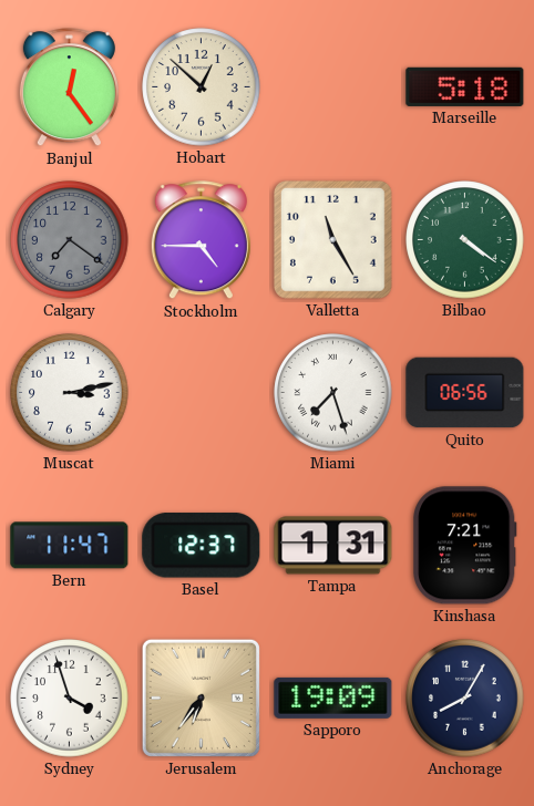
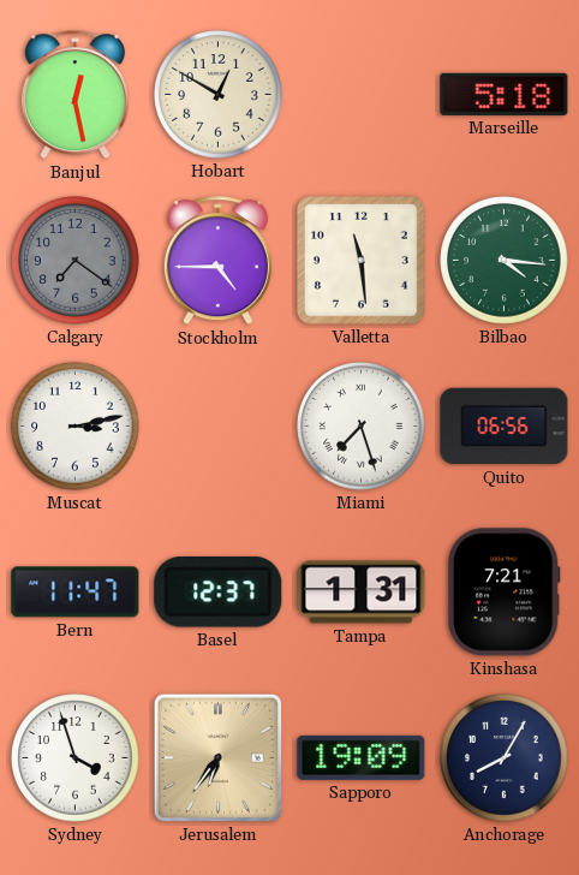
Banjul: 12:24 -> 12:28
Hobart: 12:52 -> 12:50
Valletta: 11:25 -> 11:29
Bilbao: 4:21 -> 4:16
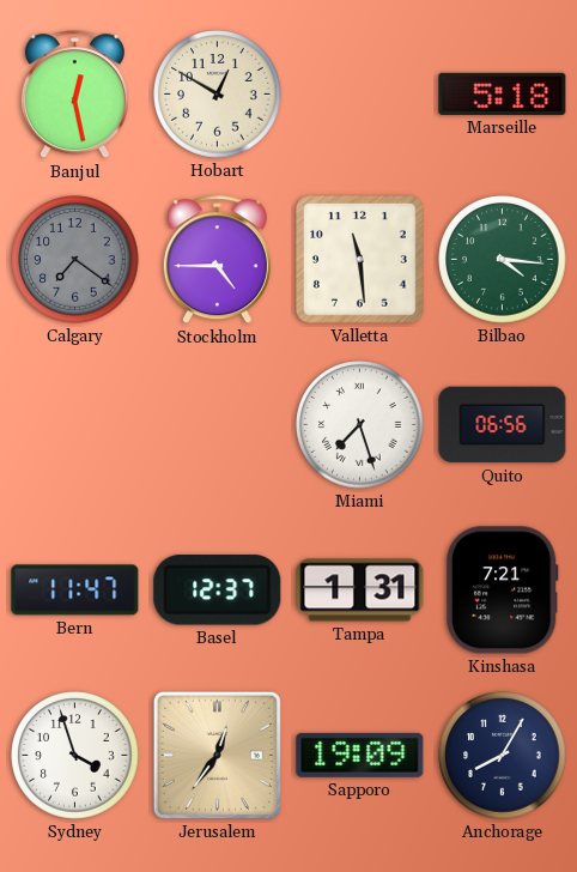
Muscat: 3:13 -> none
Jerusalem: 6:36 -> 12:36
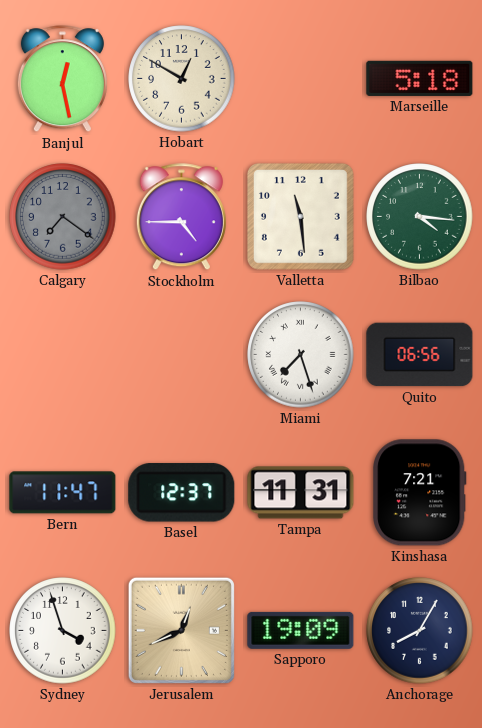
Tampa: 1:31 -> 11:31
Jerusalem: 12:36 -> 12:41
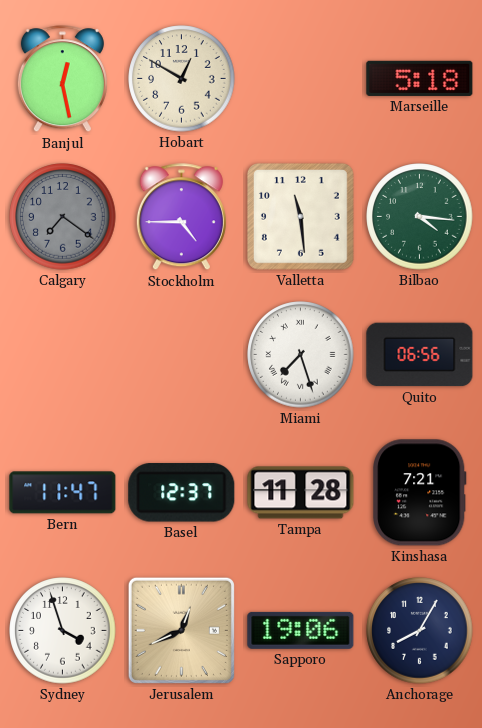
Tampa: 11:31 -> 11:28
Sapporo: 19:09 -> 19:06
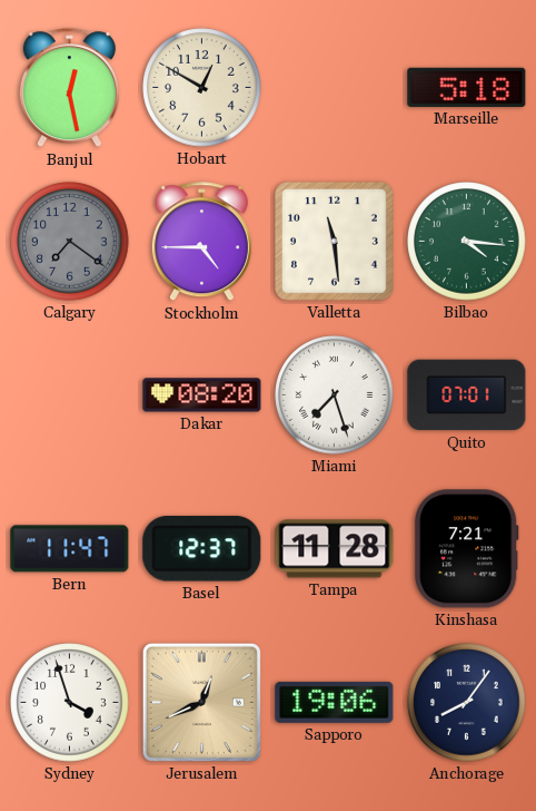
Dakar: none -> 08:20
Quito: 06:56 -> 07:01
Anchorage: 8:05 -> 8:06
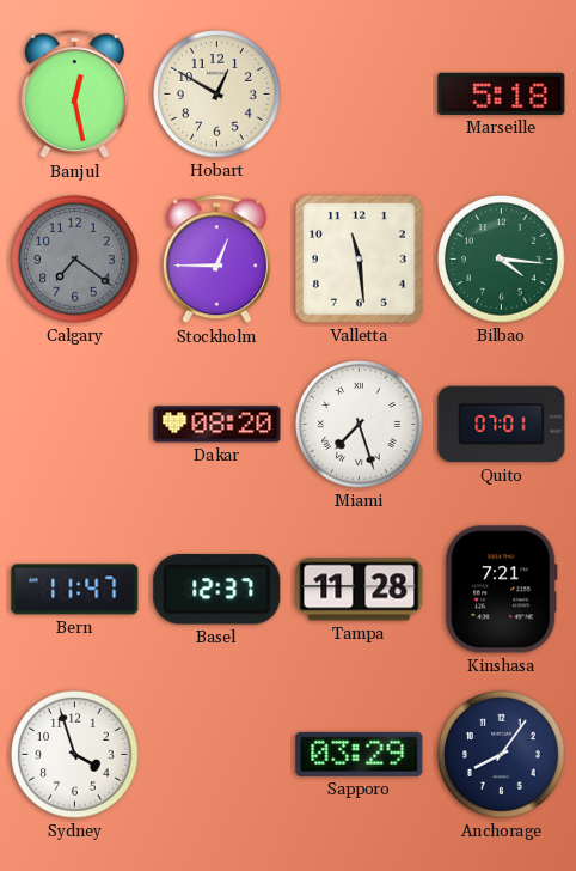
Stockholm: 4:45 -> 12:45
Jerusalem: 12:41 -> none
Sapporo: 19:06 -> 03:29
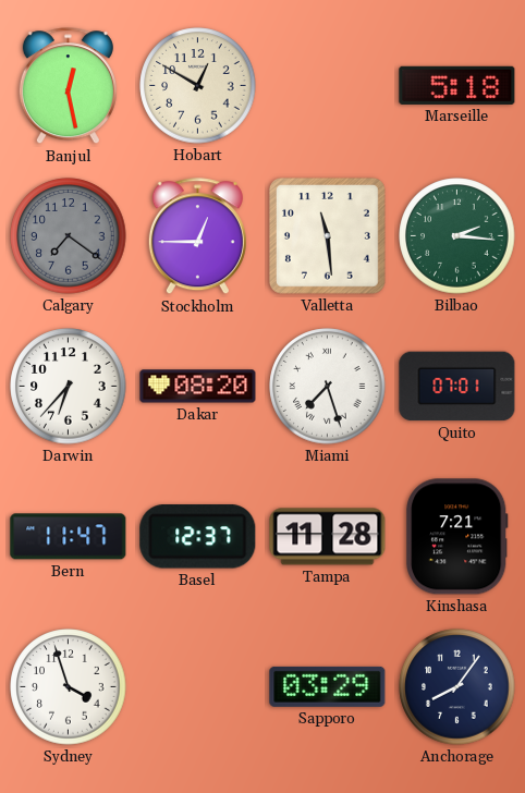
Bilbao: 4:16 -> 2:16
Darwin: none -> 6:37
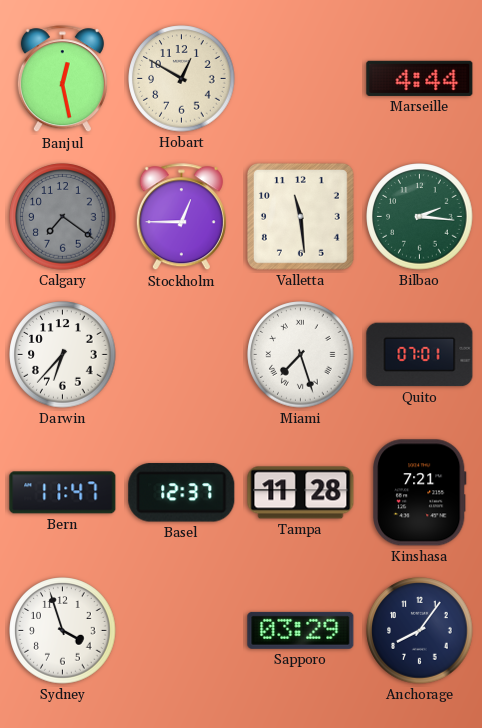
Marseille: 5:18 -> 4:44
Dakar: 08:20 -> none
